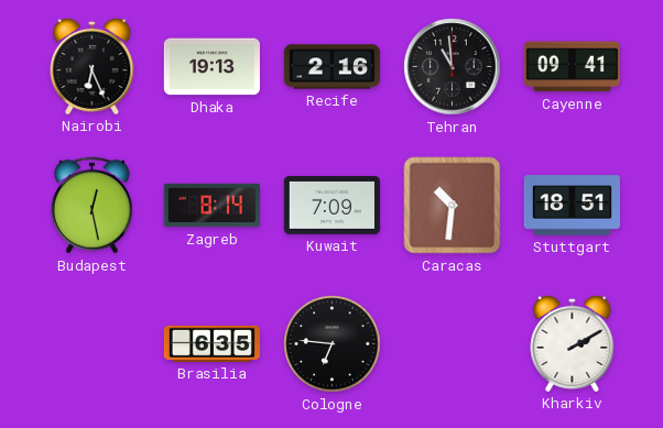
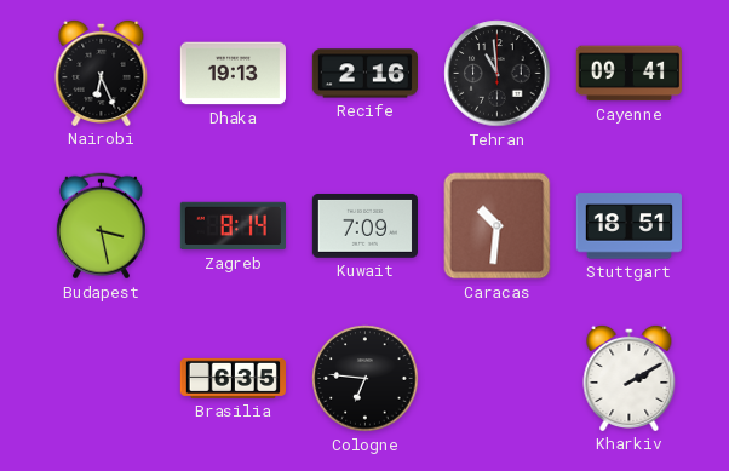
Budapest: 12:28 -> 3:28
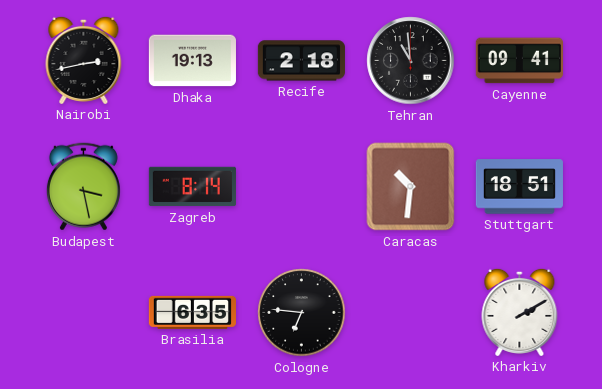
Nairobi: 6:26 -> 2:43
Recife: 2:16 -> 2:18
Kuwait: 7:09 -> none
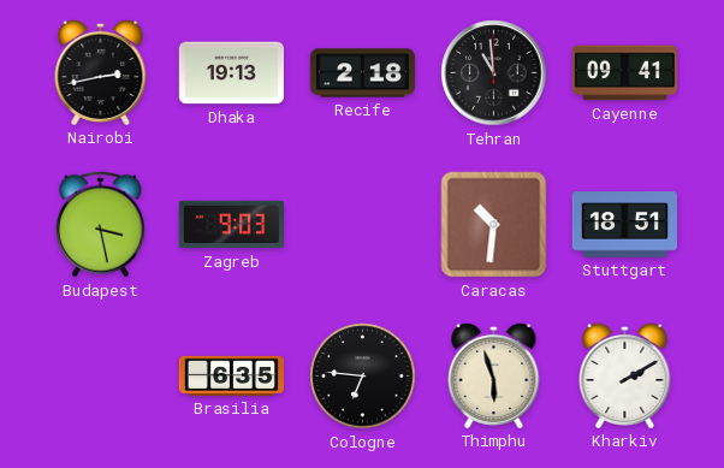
Zagreb: 8:14 -> 9:03
Thimphu: none -> 5:57
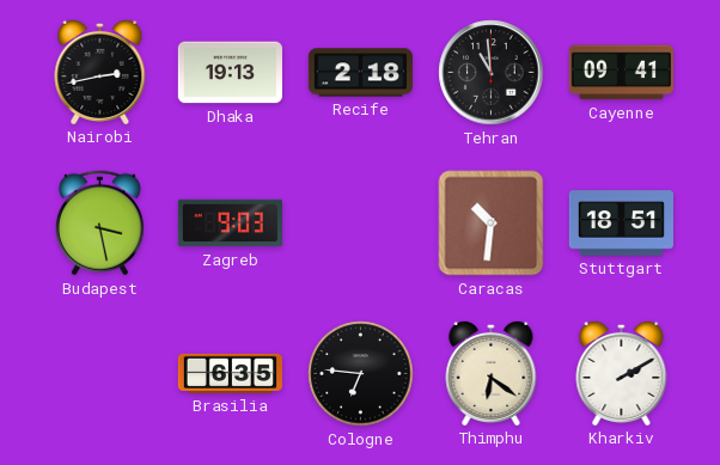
Thimphu: 5:57 -> 6:21
